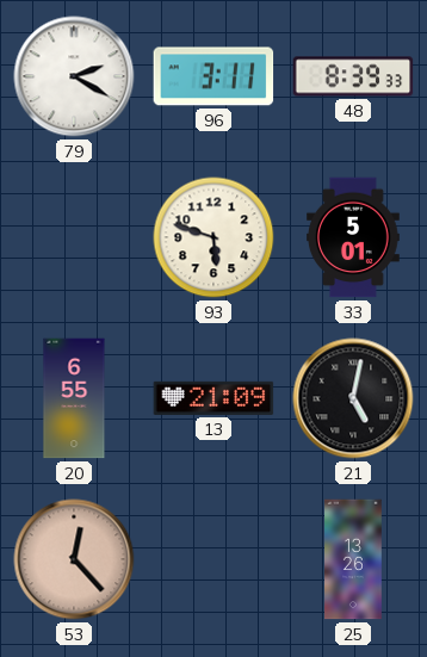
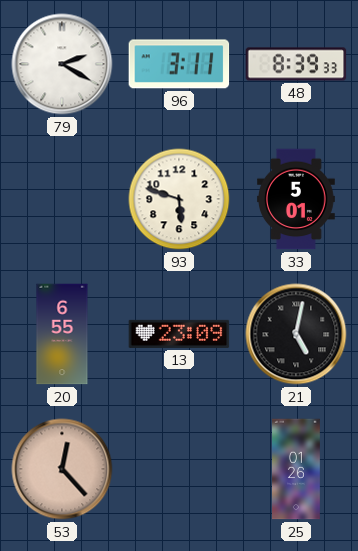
13: 21:09 -> 23:09
25: 13:26 -> 01:26
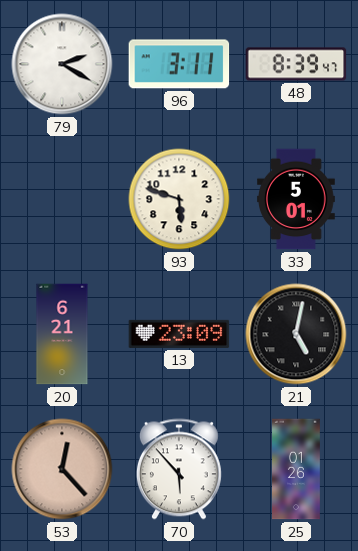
48: 8:39:33 -> 8:39:47
20: 6:55 -> 6:21
70: none -> 5:53
